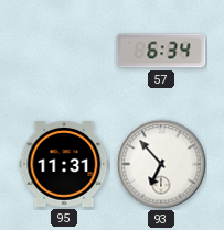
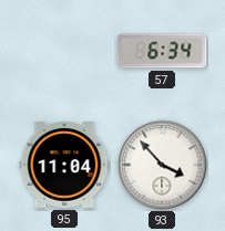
95: 11:31 -> 11:04
93: 6:53 -> 3:53
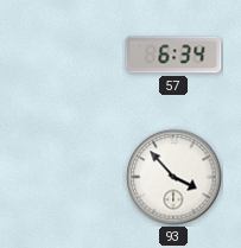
95: 11:04 -> none
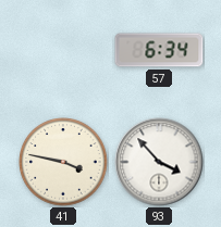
41: none -> 3:47
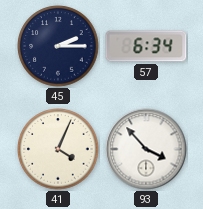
45: none -> 2:15
41: 3:47 -> 4:04
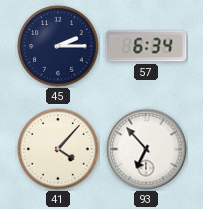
41: 4:04 -> 4:07
93: 3:53 -> 6:53
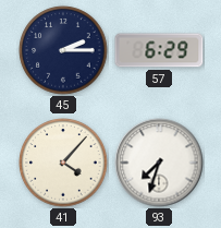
57: 6:34 -> 6:29
93: 6:53 -> 7:33
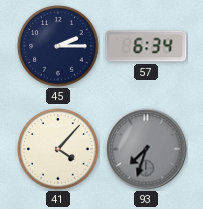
57: 6:29 -> 6:34
93 dial: white -> grey
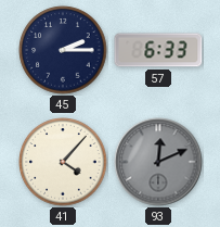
57: 6:34 -> 6:33
93: 7:33 -> 12:11
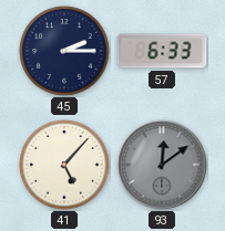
41: 4:07 -> 5:07
93: 12:11 -> 12:09
